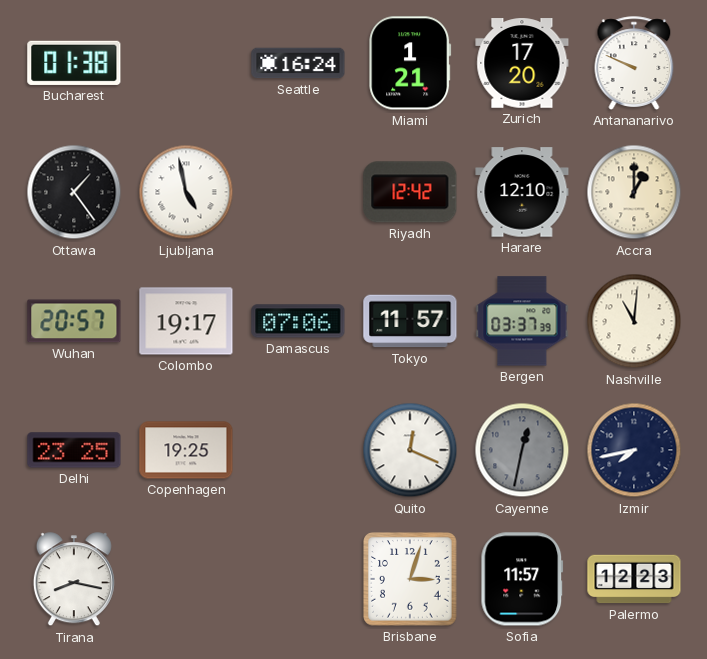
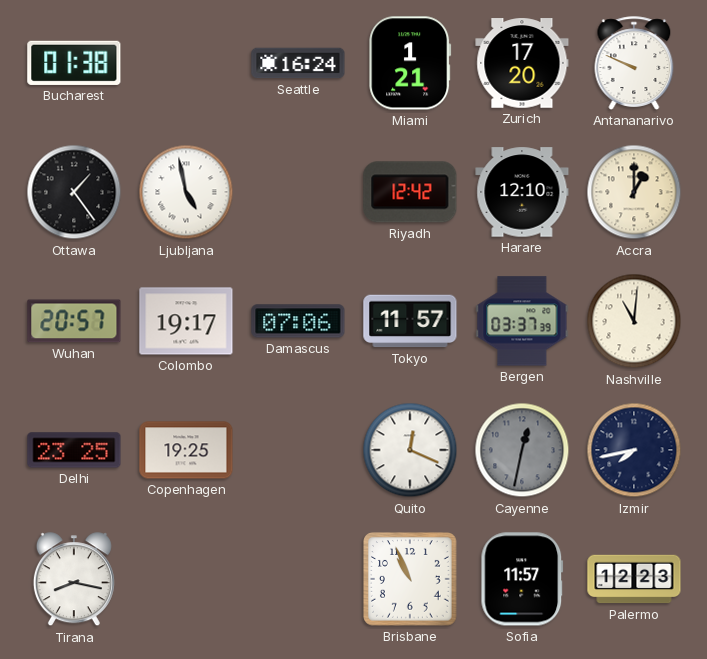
Brisbane: 3:03 -> 10:56
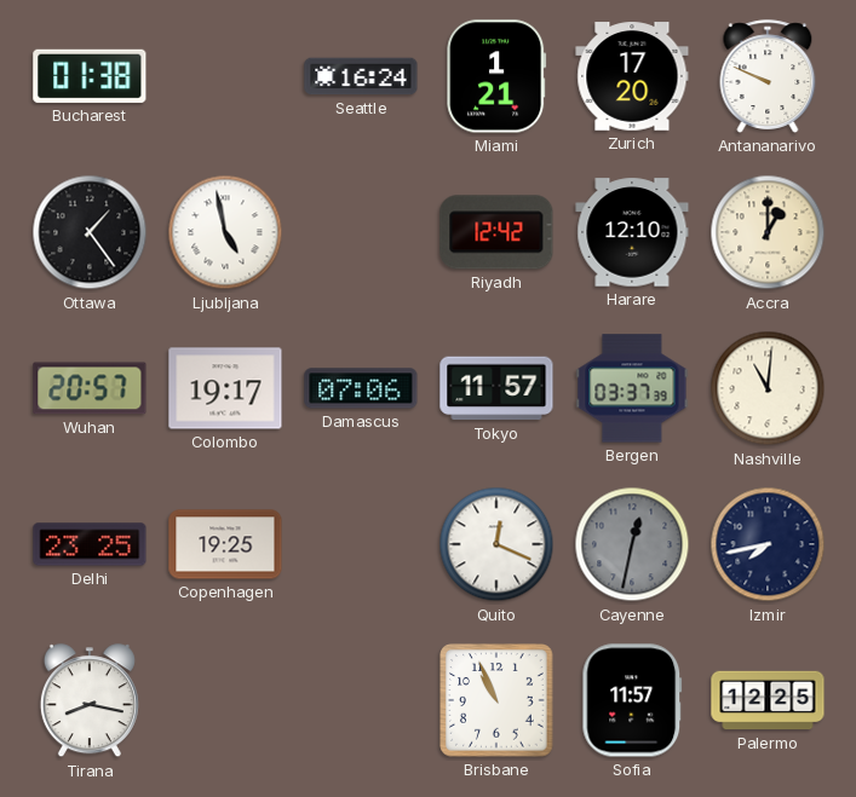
Palermo: 12:23 -> 12:25
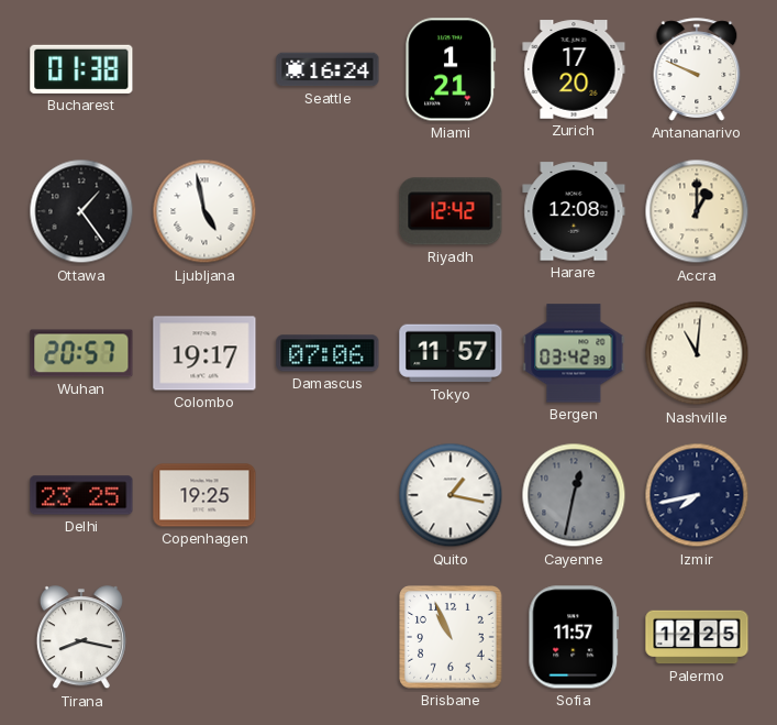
Harare: 12:10 -> 12:08
Bergen: 03:37 -> 03:42
Quito: 12:19 -> 1:17
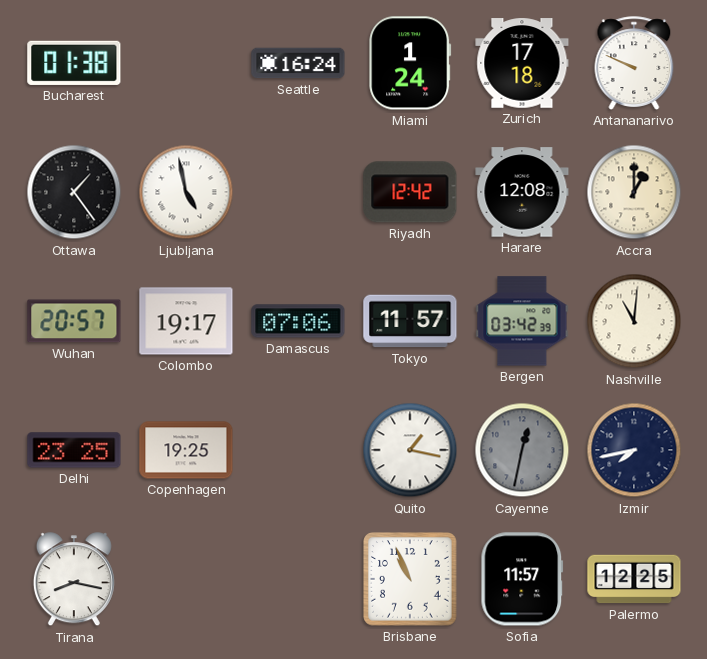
Miami: 1:21 -> 1:24
Zurich: 17:20 -> 17:18
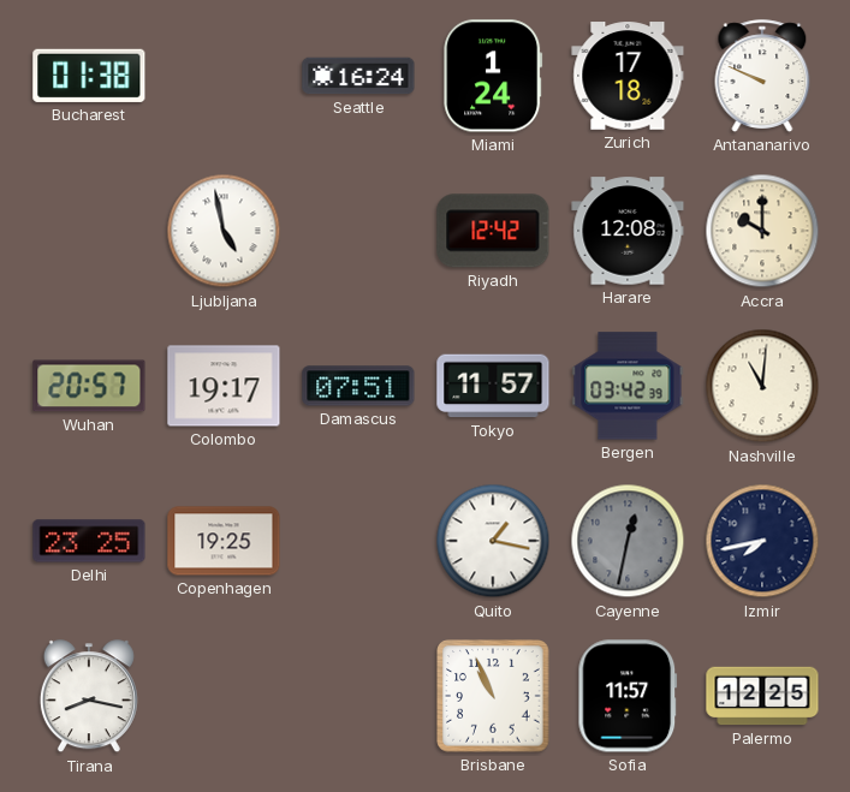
Ottawa: 1:24 -> none
Accra: 1:00 -> 10:00
Damascus: 07:06 -> 07:51
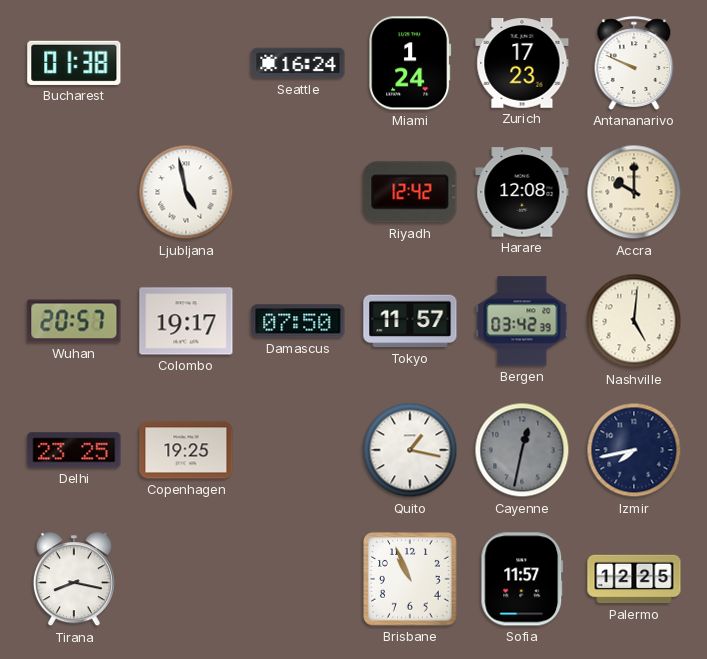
Zurich: 17:18 -> 17:23
Damascus: 07:51 -> 07:50
Nashville: 11:01 -> 5:01
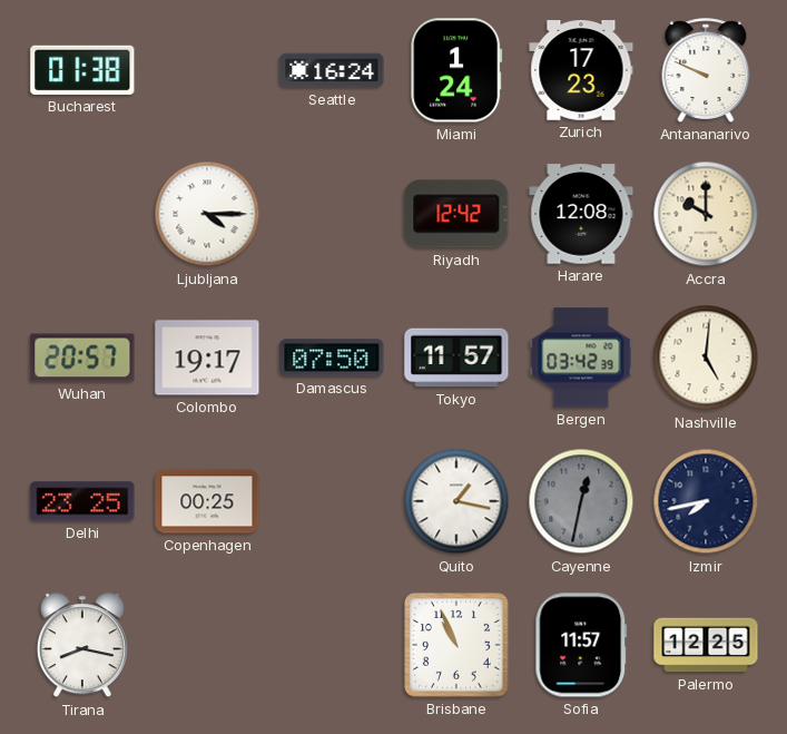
Ljubljana: 4:58 -> 4:15
Copenhagen: 19:25 -> 00:25
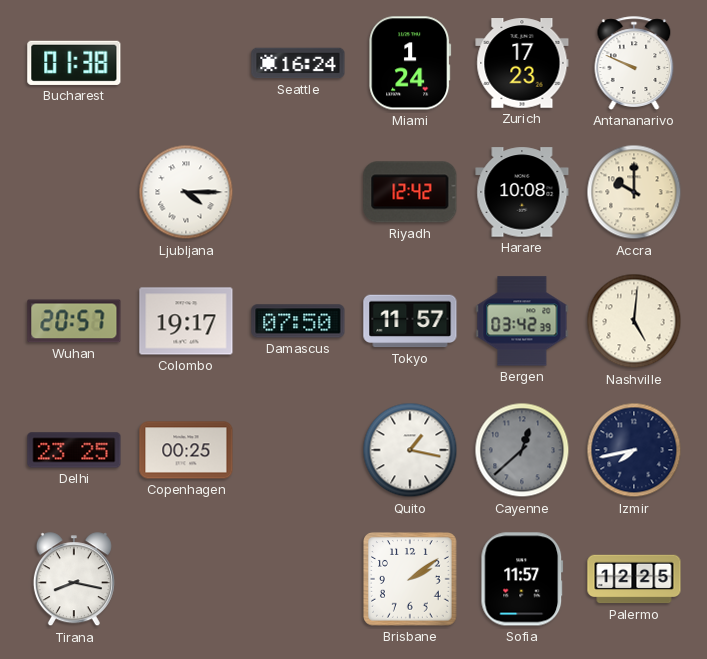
Harare: 12:08 -> 10:08
Cayenne: 12:32 -> 12:38
Brisbane: 10:56 -> 2:09
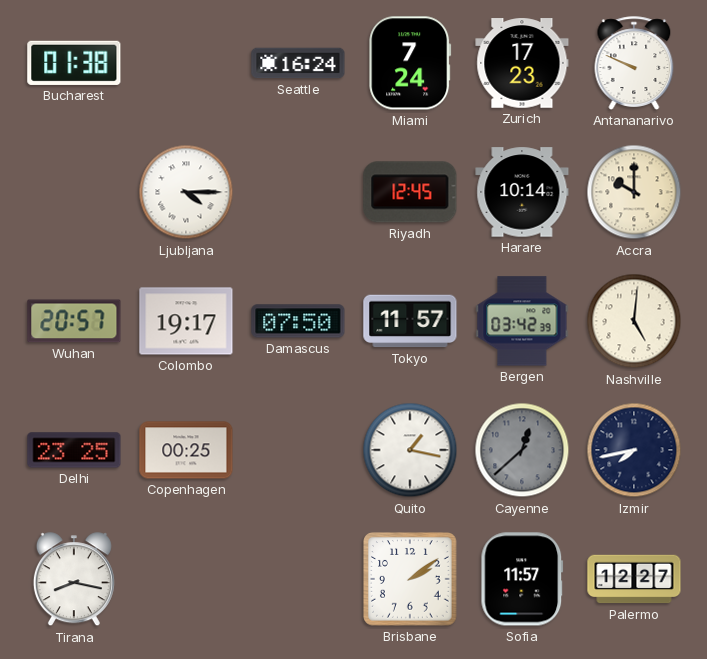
Miami: 1:24 -> 7:24
Riyadh: 12:42 -> 12:45
Harare: 10:08 -> 10:14
Palermo: 12:25 -> 12:27
